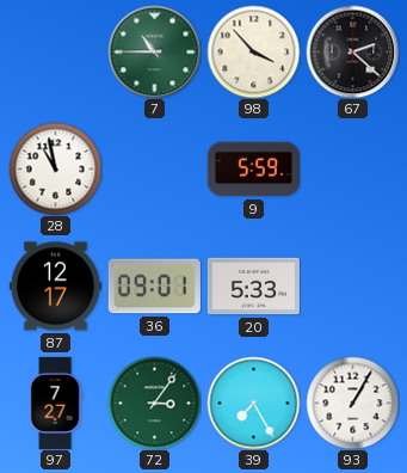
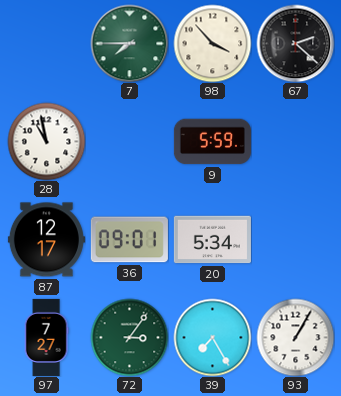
7: 10:45 -> 7:45
20: 5:33 -> 5:34
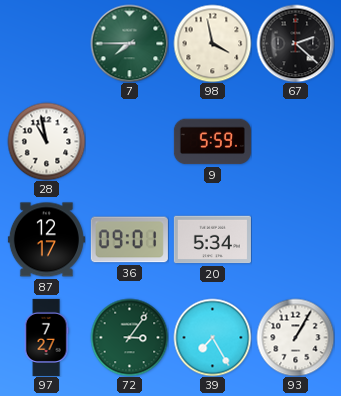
98: 3:53 -> 3:58
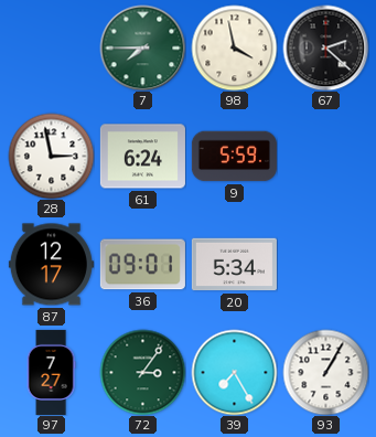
28: 10:58 -> 2:58
61: none -> 6:24
